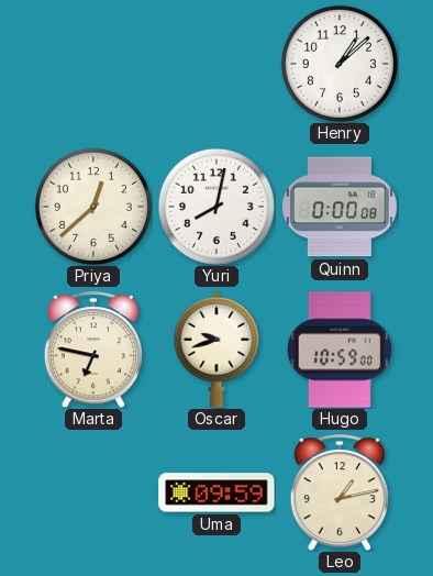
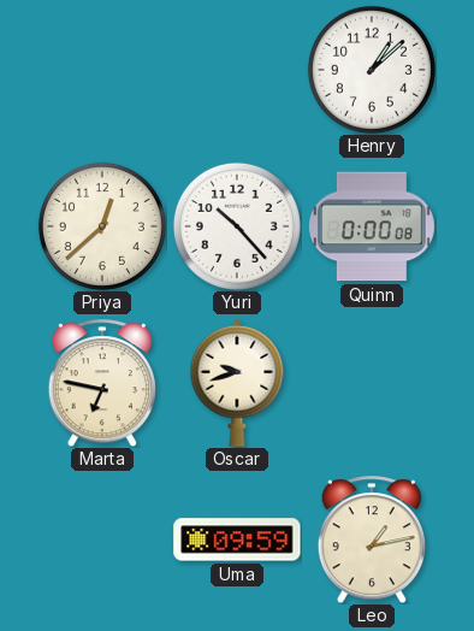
Yuri: 8:02 -> 10:23
Hugo: 10:59 -> none
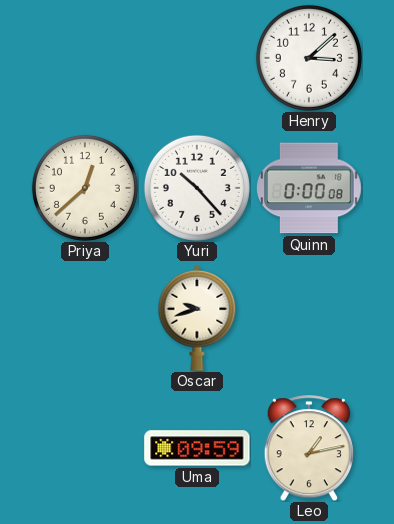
Henry: 1:08 -> 3:08
Marta: 6:47 -> none
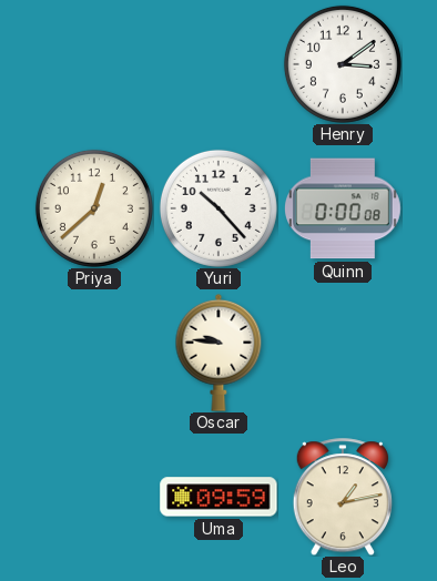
Henry: 3:08 -> 3:09
Oscar: 9:42 -> 9:46
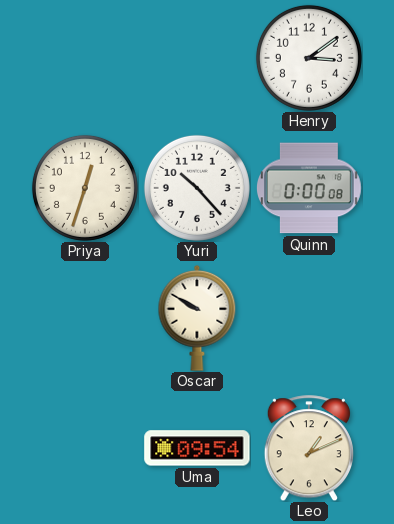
Priya: 12:38 -> 12:33
Oscar: 9:46 -> 9:50
Uma: 09:59 -> 09:54
Leo: 1:13 -> 1:11
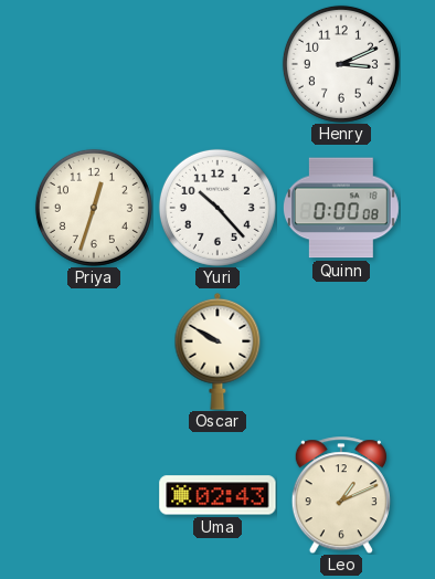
Henry: 3:09 -> 3:11
Uma: 09:54 -> 02:43
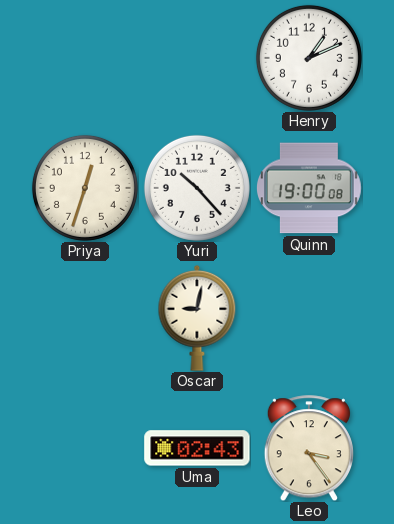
Henry: 3:11 -> 1:11
Quinn: 0:00 -> 19:00
Oscar: 9:50 -> 9:02
Leo: 1:11 -> 3:24
